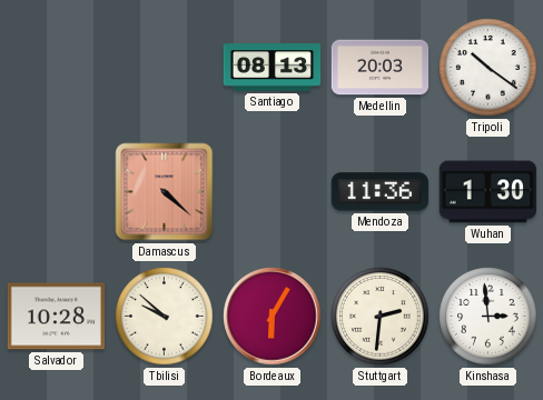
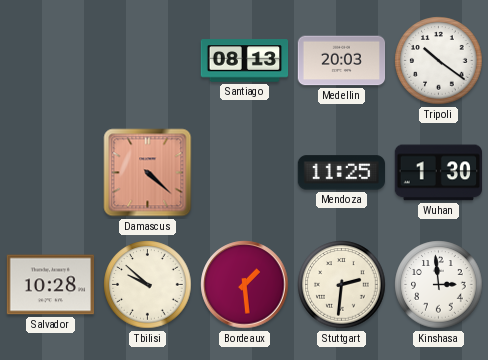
Mendoza: 11:36 -> 11:25
Bordeaux: 6:05 -> 1:29
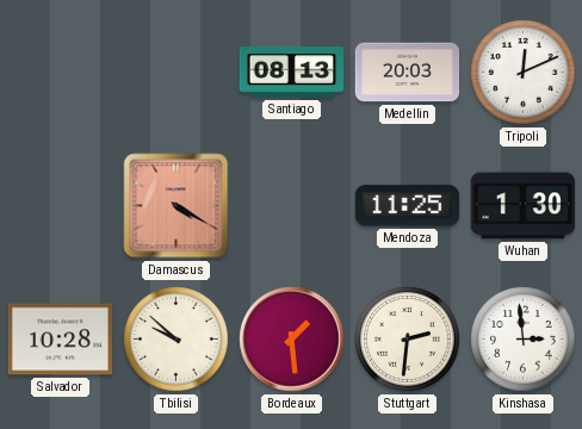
Tripoli: 10:21 -> 12:11
Damascus: 4:22 -> 4:20
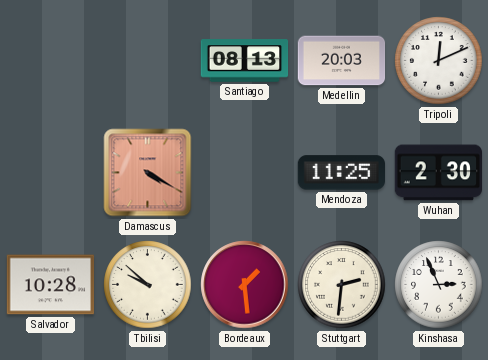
Wuhan: 1:30 -> 2:30
Kinshasa: 2:59 -> 2:56
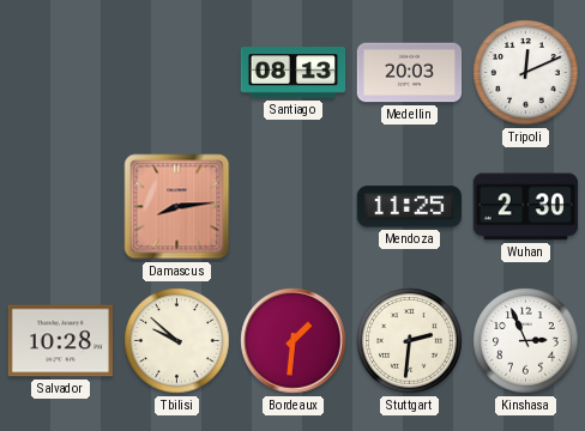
Damascus: 4:20 -> 8:14
Bordeaux: 1:29 -> 1:31
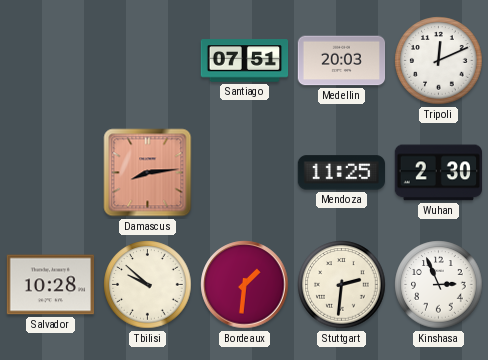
Santiago: 08:13 -> 07:51
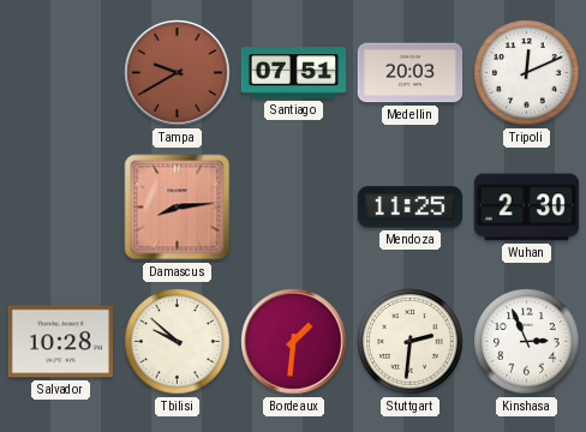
Tampa: none -> 9:40
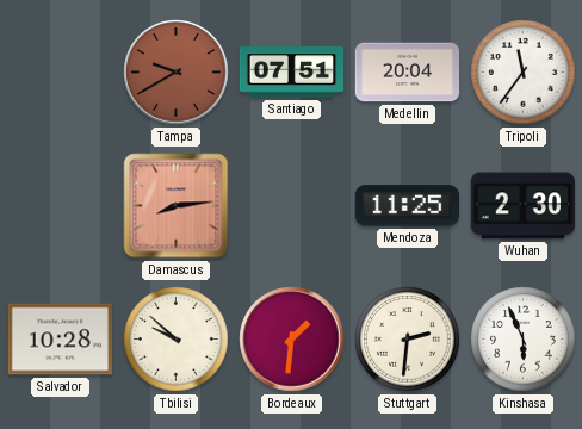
Medellin: 20:03 -> 20:04
Tripoli: 12:11 -> 11:36
Kinshasa: 2:56 -> 5:56
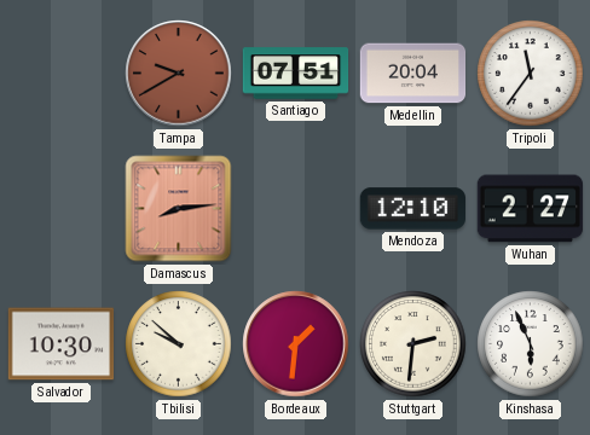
Mendoza: 11:25 -> 12:10
Wuhan: 2:30 -> 2:27
Salvador: 10:28 -> 10:30
